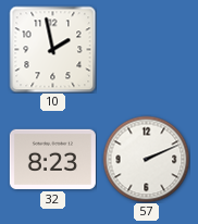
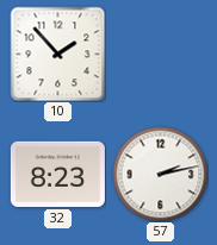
10: 1:58 -> 1:53
57: 2:11 -> 2:13
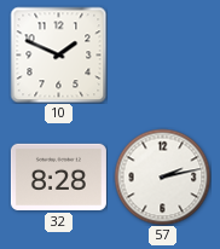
10: 1:53 -> 1:49
32: 8:23 -> 8:28
